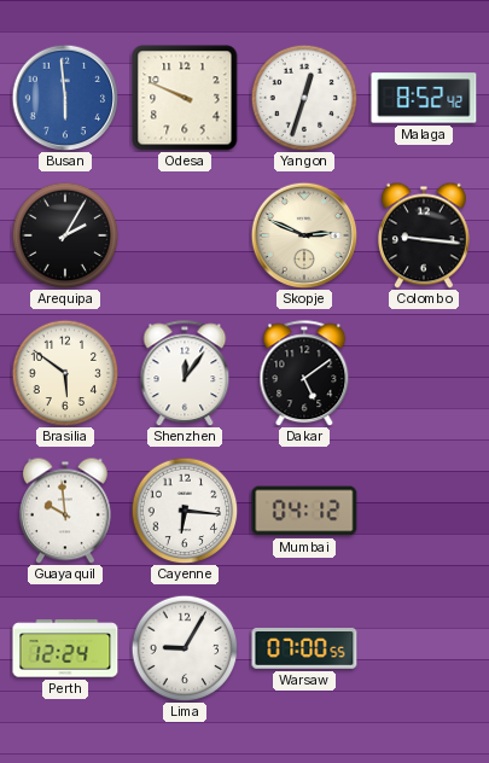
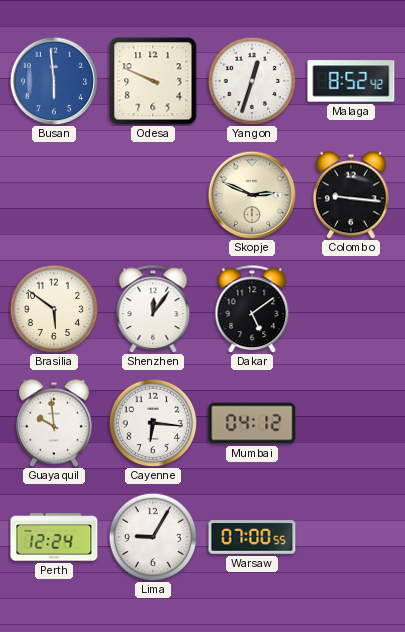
Arequipa: 2:05 -> none
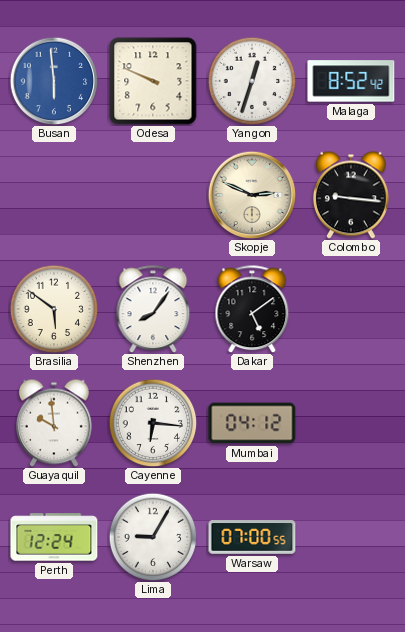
Shenzhen: 12:06 -> 8:06
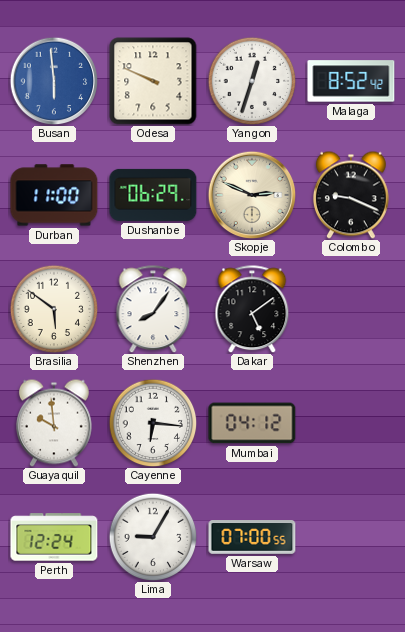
Durban: none -> 11:00
Dushanbe: none -> 06:29
Colombo: 9:16 -> 9:19
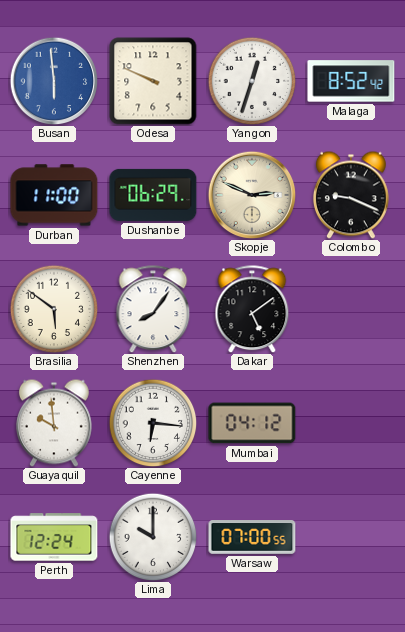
Lima: 9:05 -> 10:00
